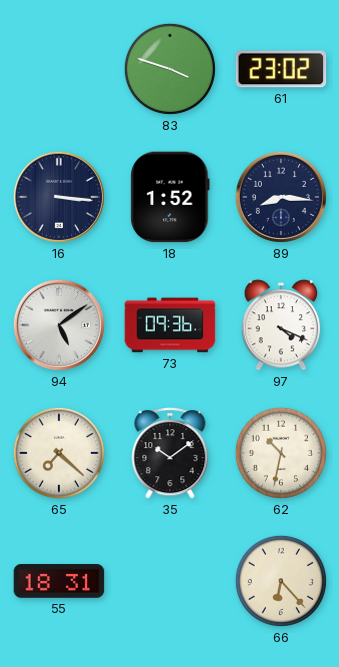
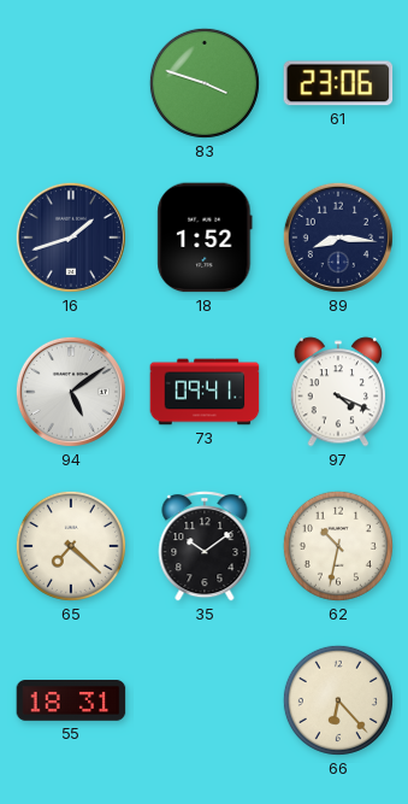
61: 23:02 -> 23:06
16: 3:16 -> 1:42
73: 09:36 -> 09:41
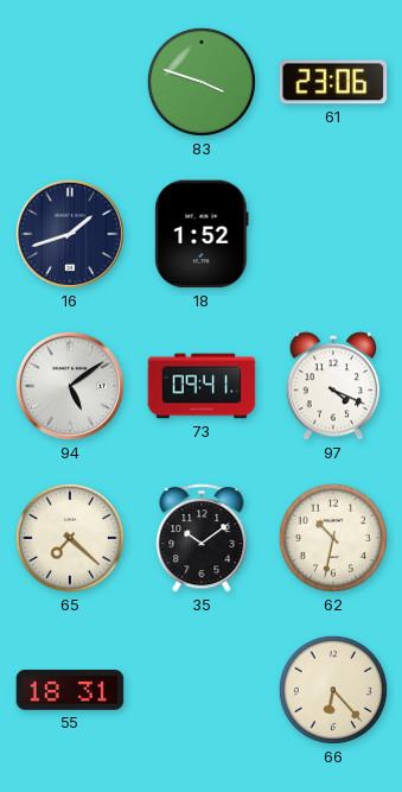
89: 8:16 -> none
